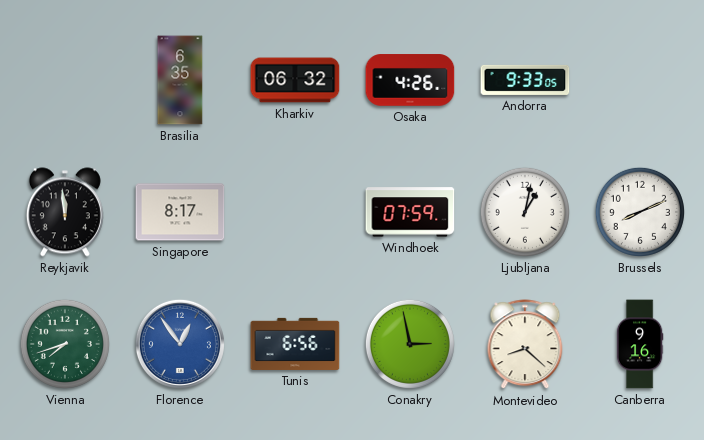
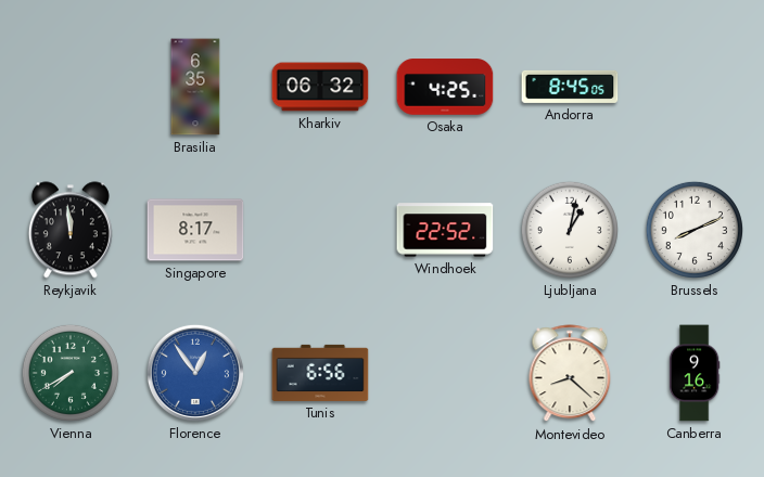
Osaka: 4:26 -> 4:25
Andorra: 9:33 -> 8:45
Windhoek: 07:59 -> 22:52
Vienna: 7:42 -> 7:40
Conakry: 2:58 -> none
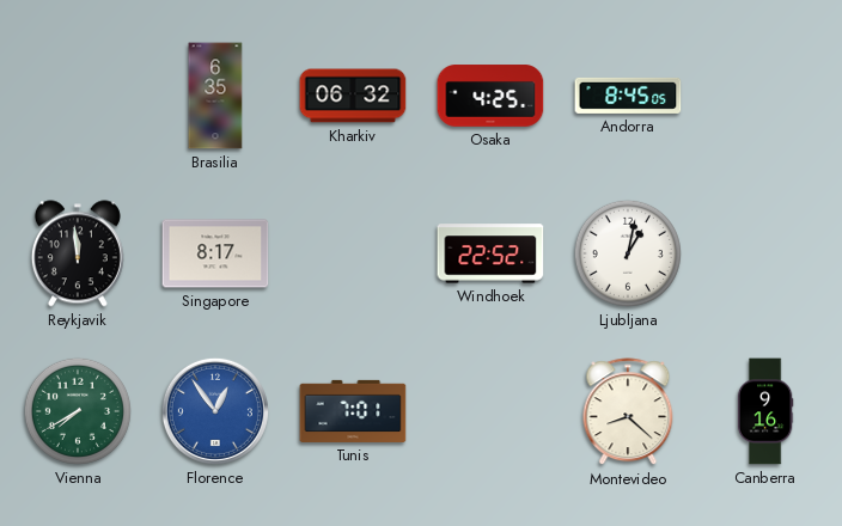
Brussels: 8:11 -> none
Tunis: 6:56 -> 7:01
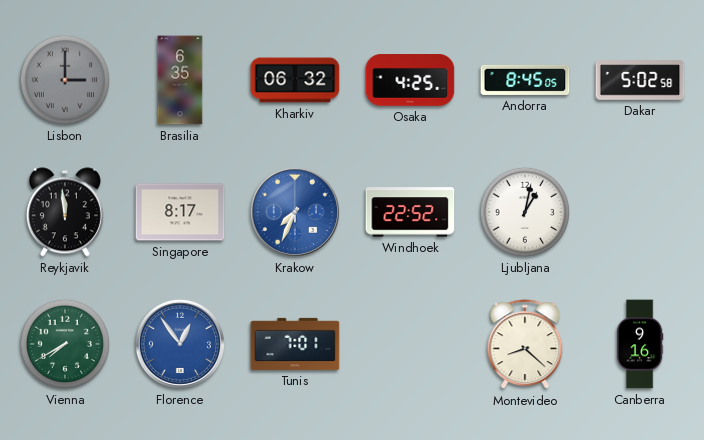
Lisbon: none -> 3:00
Dakar: none -> 5:02
Krakow: none -> 7:34
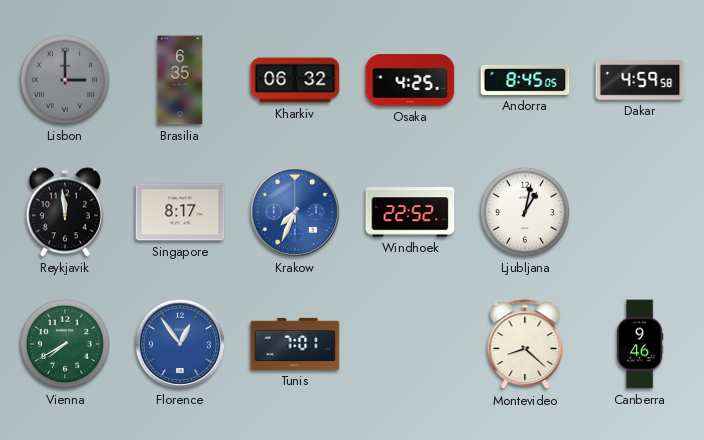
Dakar: 5:02 -> 4:59
Canberra: 9:16 -> 9:46
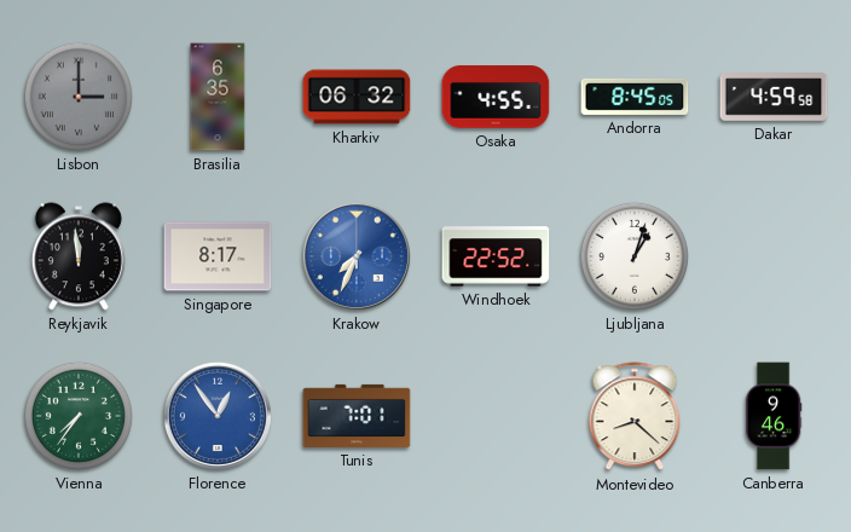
Osaka: 4:25 -> 4:55
Ljubljana: 1:02 -> 1:03
Vienna: 7:40 -> 7:36
